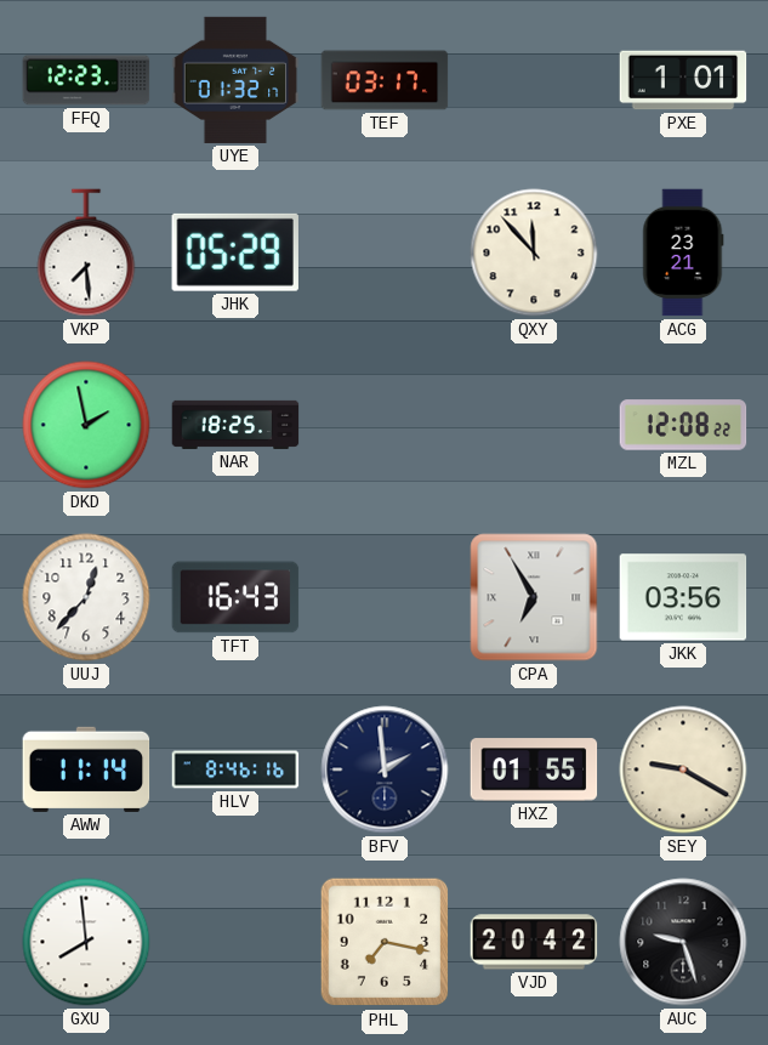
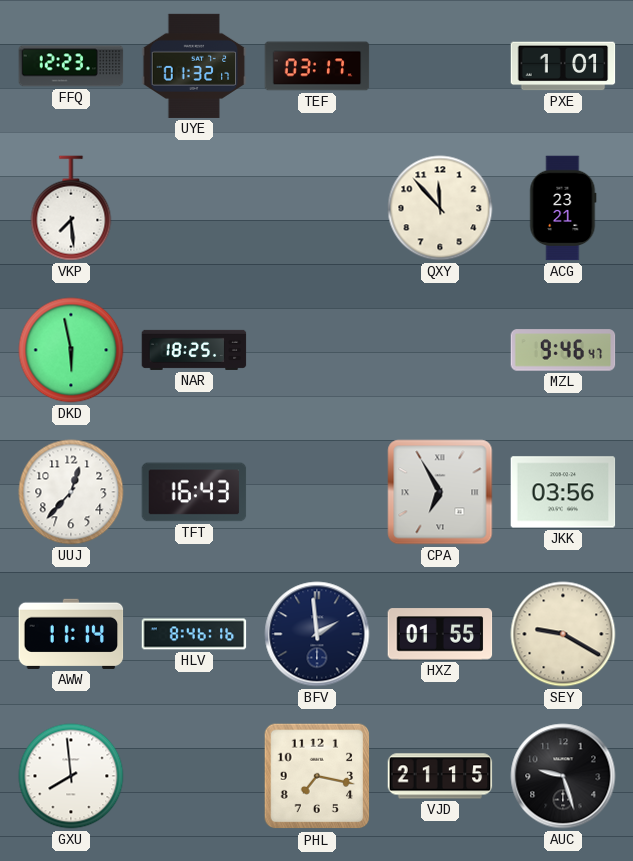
JHK: 05:29 -> none
DKD: 1:58 -> 5:58
MZL: 12:08 -> 9:46
VJD: 20:42 -> 21:15
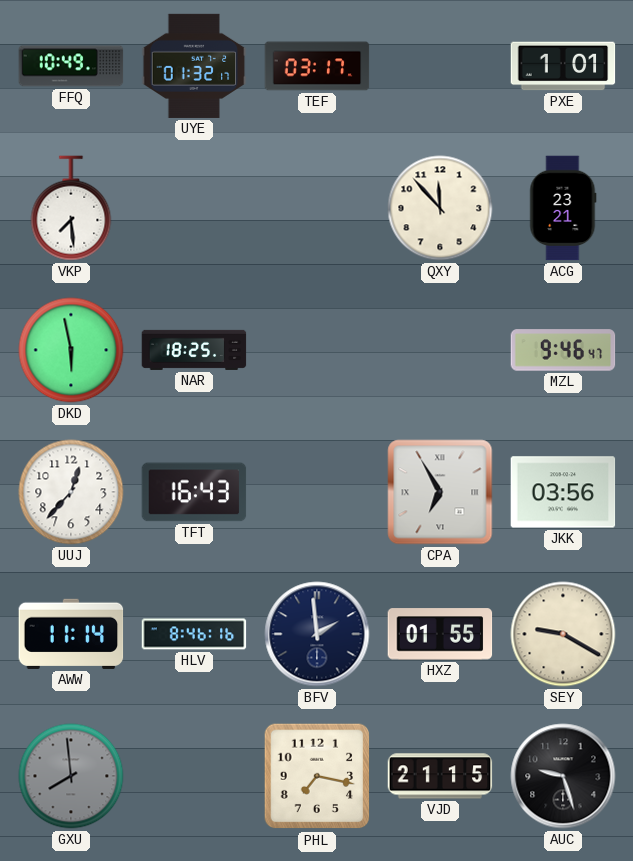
FFQ: 12:23 -> 10:49
GXU dial: white -> grey
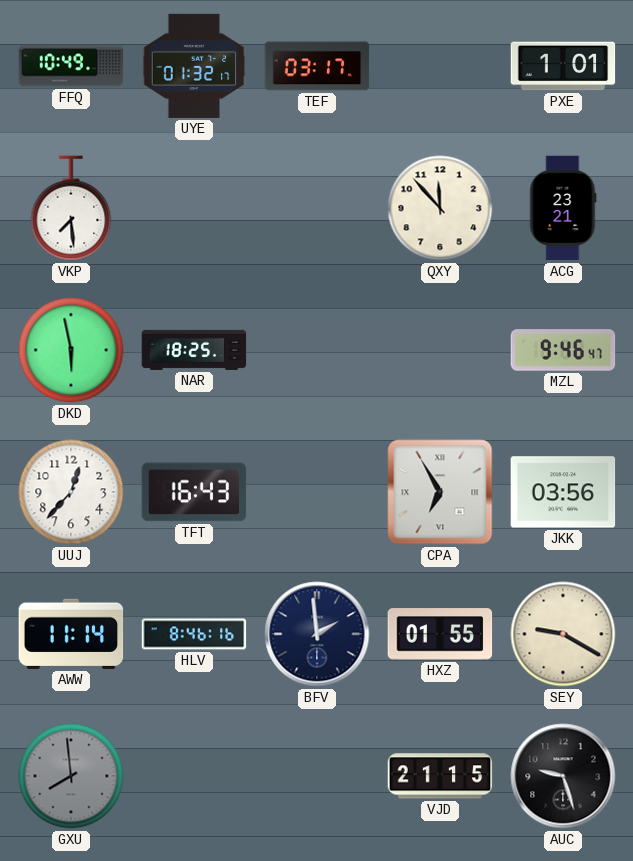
PHL: 7:17 -> none
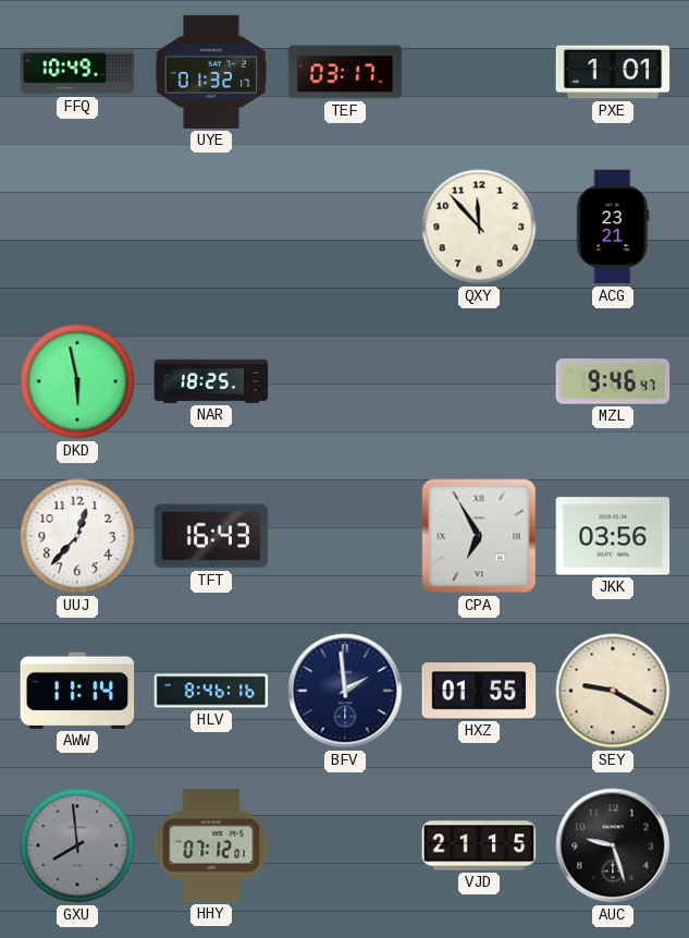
VKP: 7:29 -> none
HHY: none -> 07:12
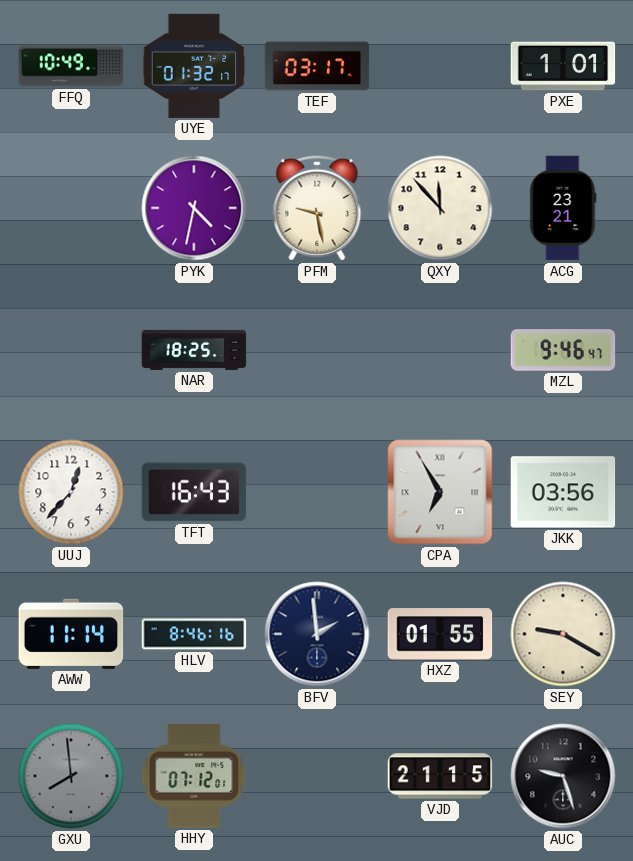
PYK: none -> 4:32
PFM: none -> 9:28
DKD: 5:58 -> none
